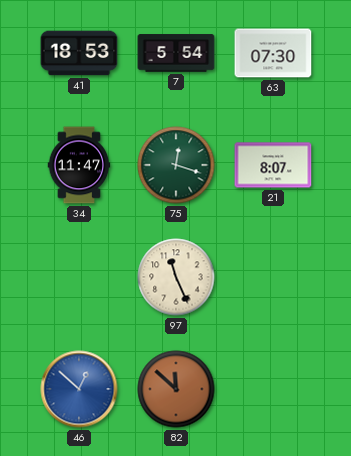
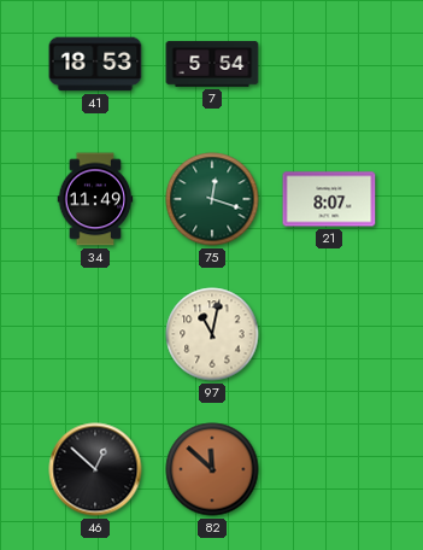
63: 07:30 -> none
34: 11:47 -> 11:49
97: 11:26 -> 11:02
46 dial: blue -> black
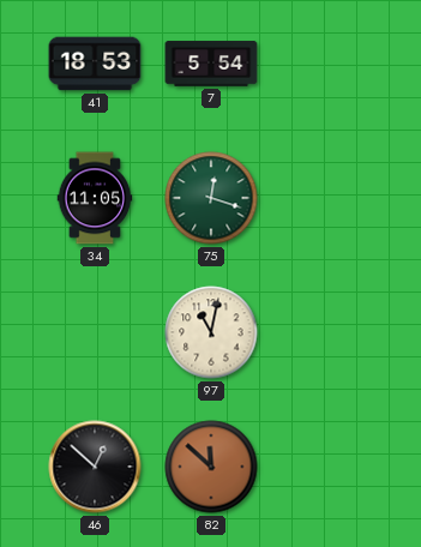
34: 11:49 -> 11:05
21: 8:07 -> none
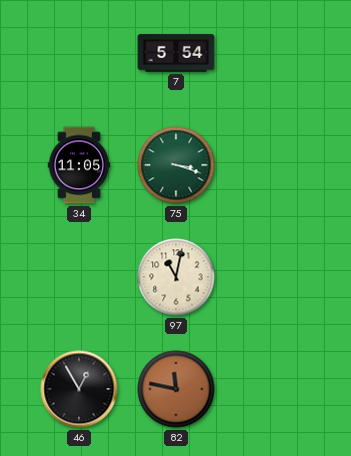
41: 18:53 -> none
75: 12:18 -> 3:18
46: 12:52 -> 12:55
82: 11:52 -> 11:47
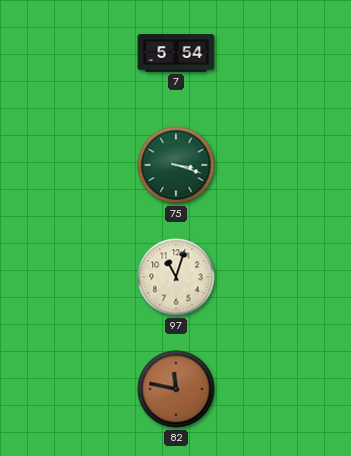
34: 11:05 -> none
97: 11:02 -> 11:03
46: 12:55 -> none
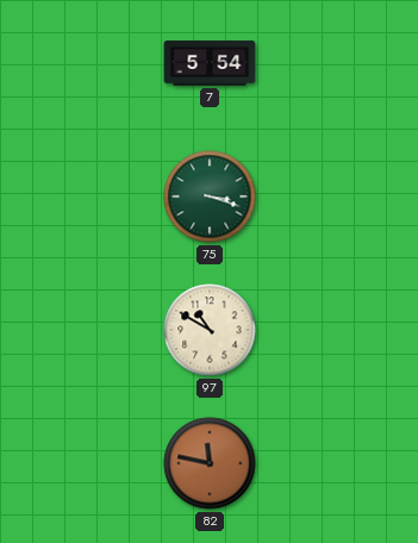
97: 11:03 -> 10:50
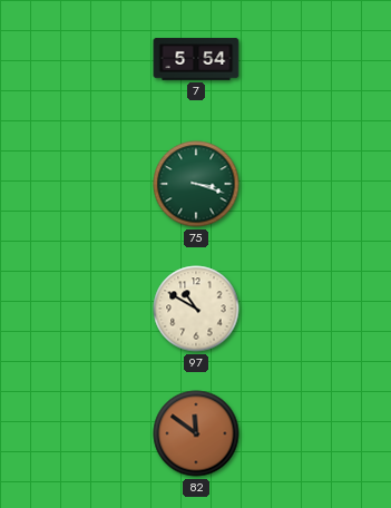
82: 11:47 -> 11:51
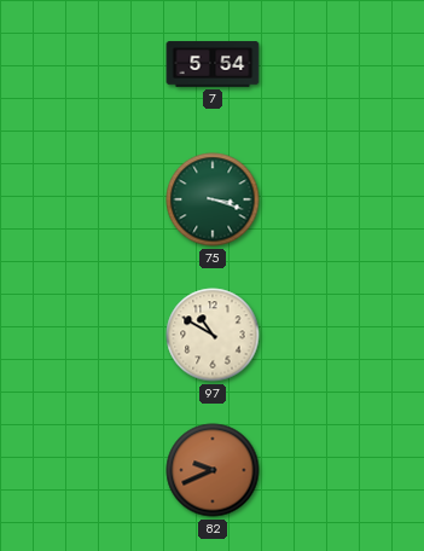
82: 11:51 -> 9:41
